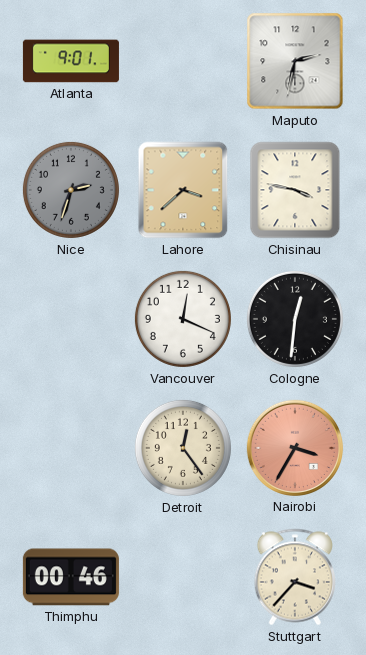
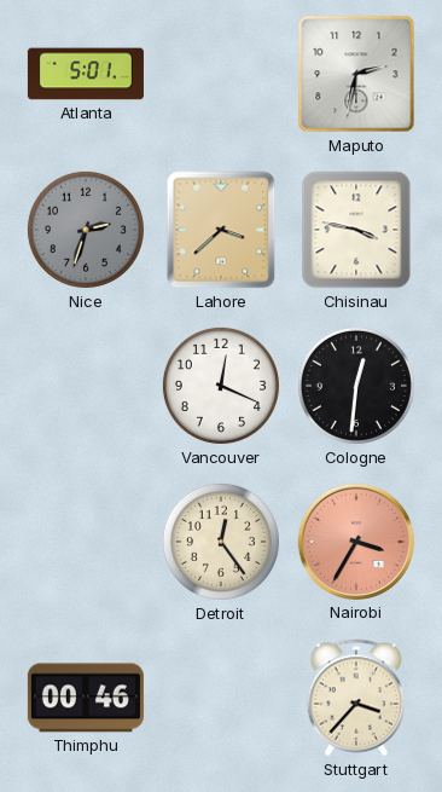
Atlanta: 9:01 -> 5:01
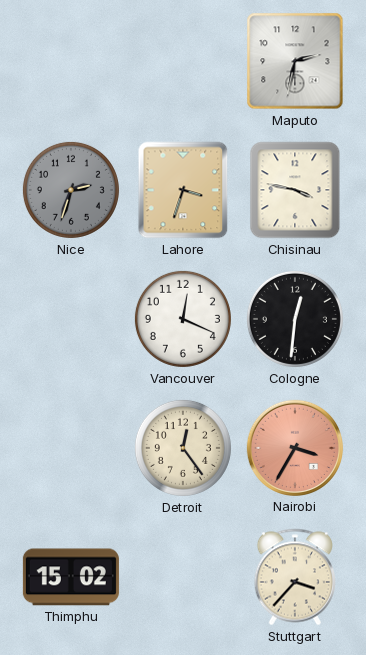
Atlanta: 5:01 -> none
Lahore: 3:38 -> 3:33
Thimphu: 00:46 -> 15:02
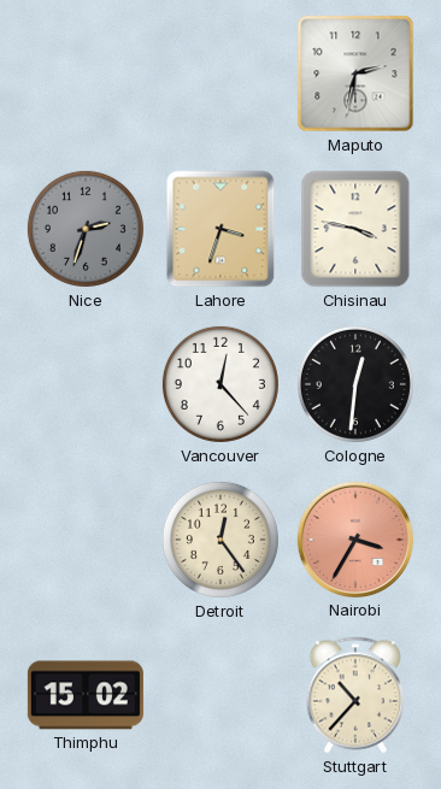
Vancouver: 12:19 -> 12:23
Stuttgart: 3:37 -> 10:37
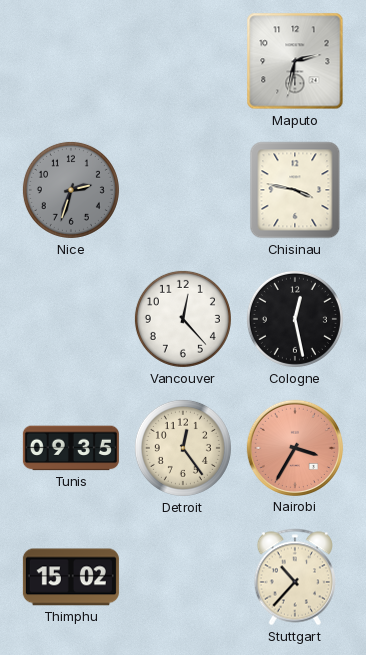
Lahore: 3:33 -> none
Cologne: 12:31 -> 12:28
Tunis: none -> 09:35
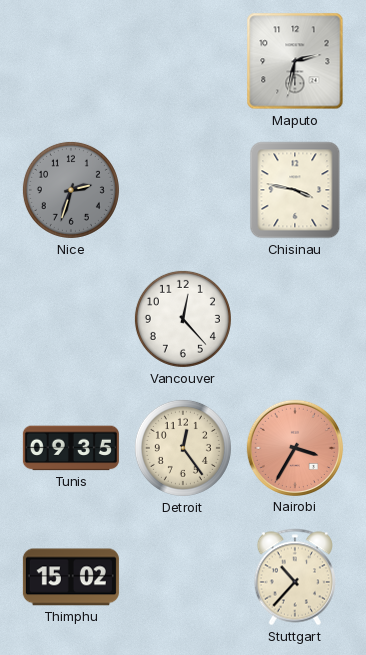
Cologne: 12:28 -> none
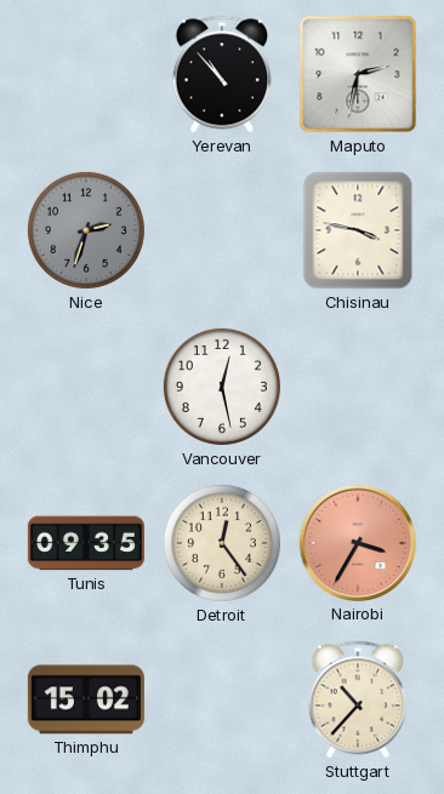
Yerevan: none -> 10:53
Vancouver: 12:23 -> 12:28
